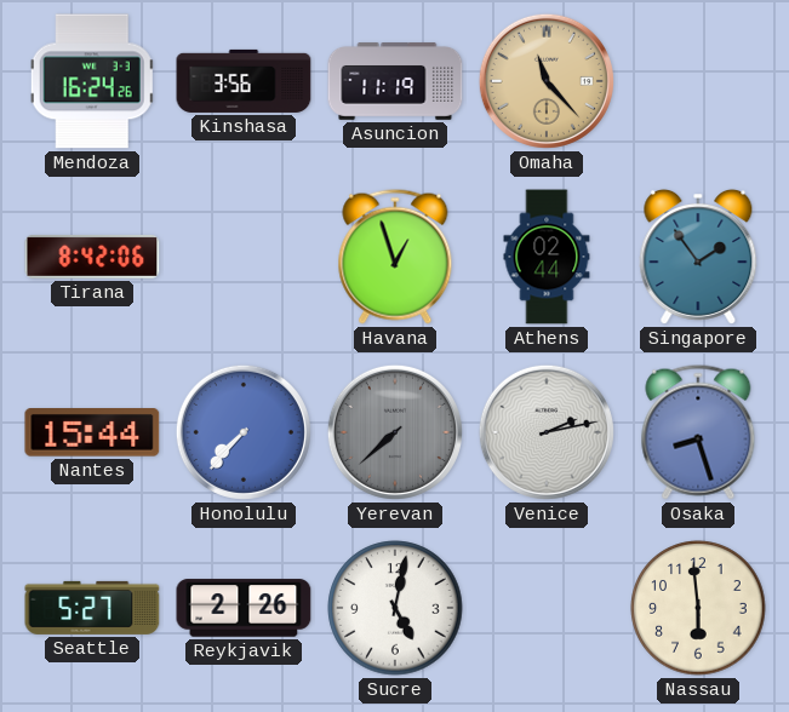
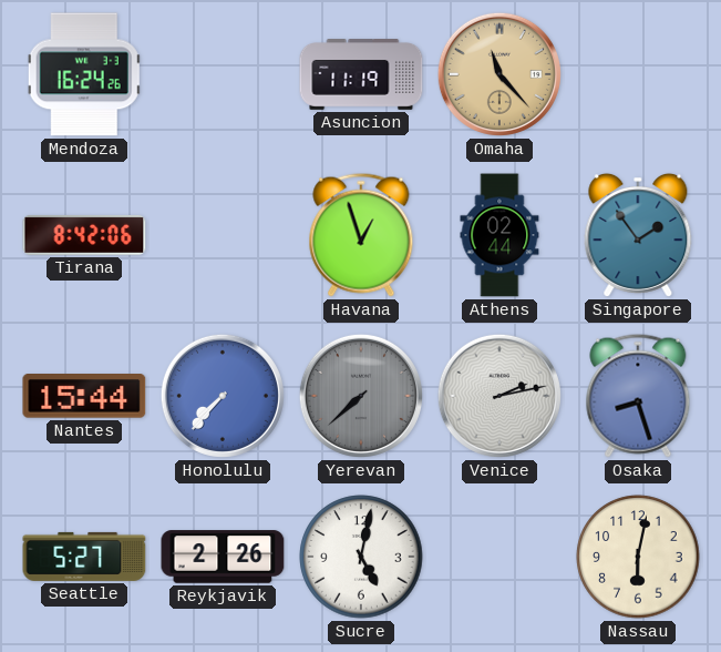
Kinshasa: 3:56 -> none
Nassau: 5:59 -> 6:02
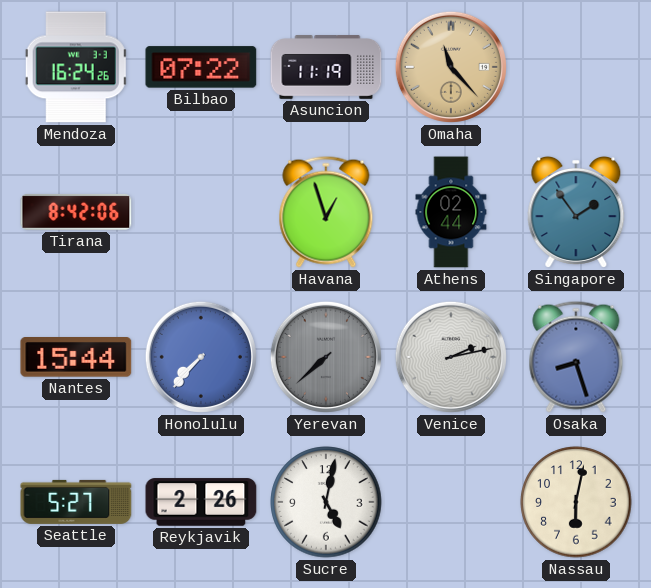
Bilbao: none -> 07:22
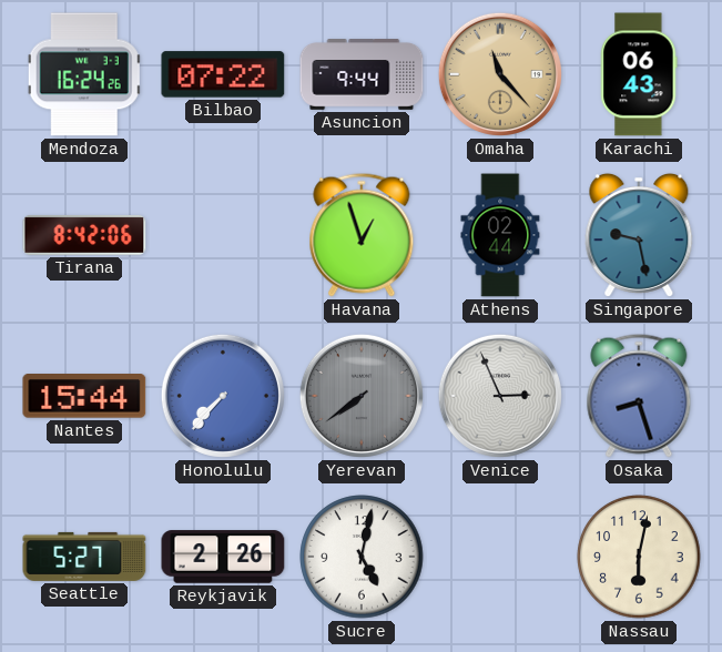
Asuncion: 11:19 -> 9:44
Karachi: none -> 06:43
Singapore: 1:54 -> 9:28
Yerevan: 7:38 -> 7:39
Venice: 2:13 -> 2:56
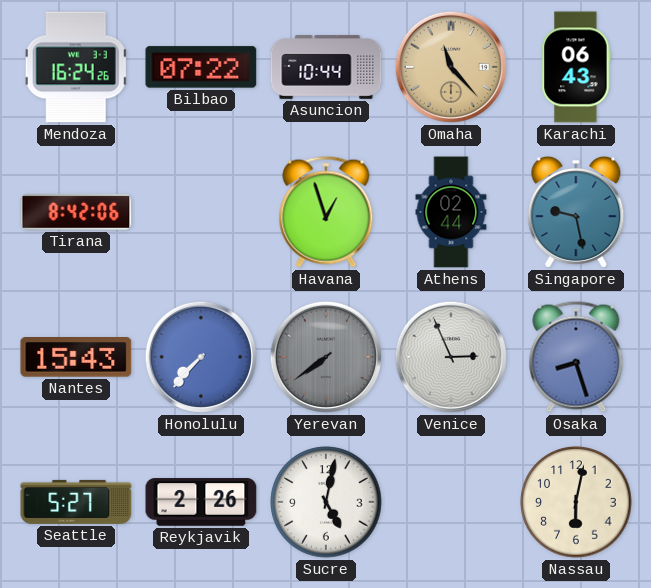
Asuncion: 9:44 -> 10:44
Nantes: 15:44 -> 15:43
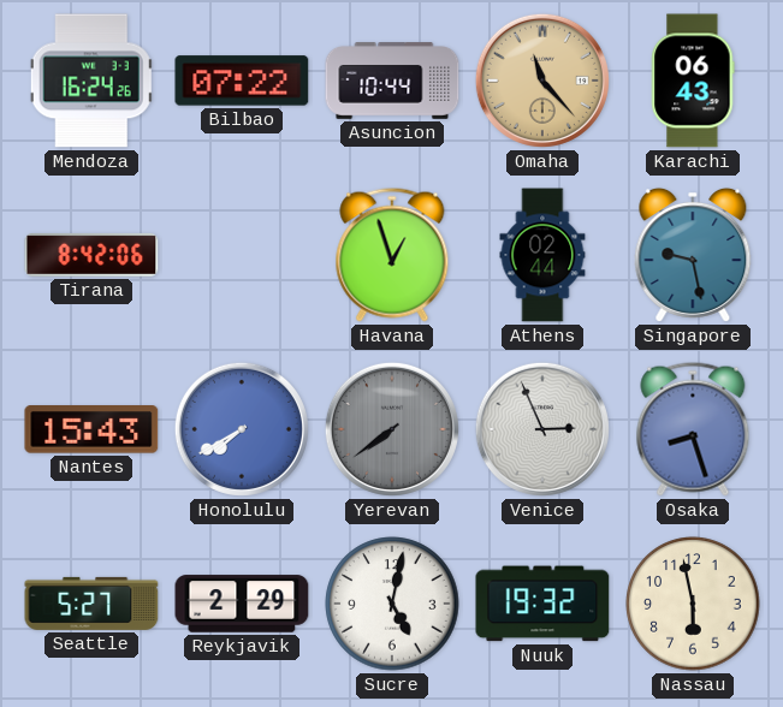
Honolulu: 7:37 -> 7:40
Reykjavik: 2:26 -> 2:29
Nuuk: none -> 19:32
Nassau: 6:02 -> 5:58
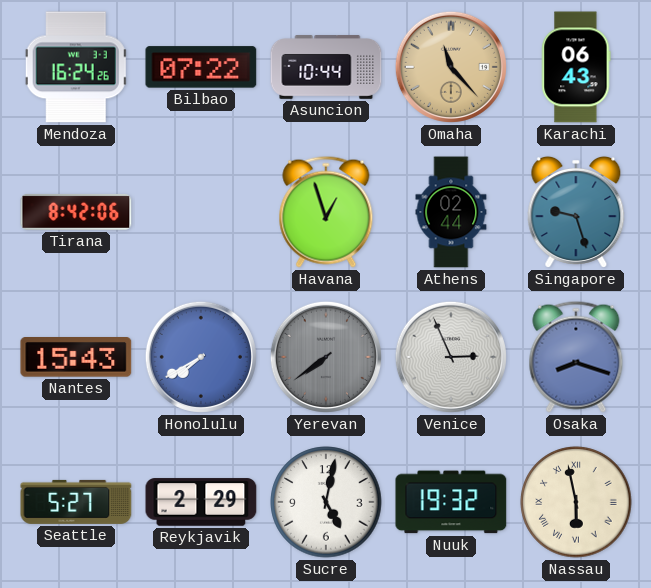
Singapore: 9:28 -> 9:27
Osaka: 8:27 -> 8:18
Nassau numerals: Arabic -> Roman
